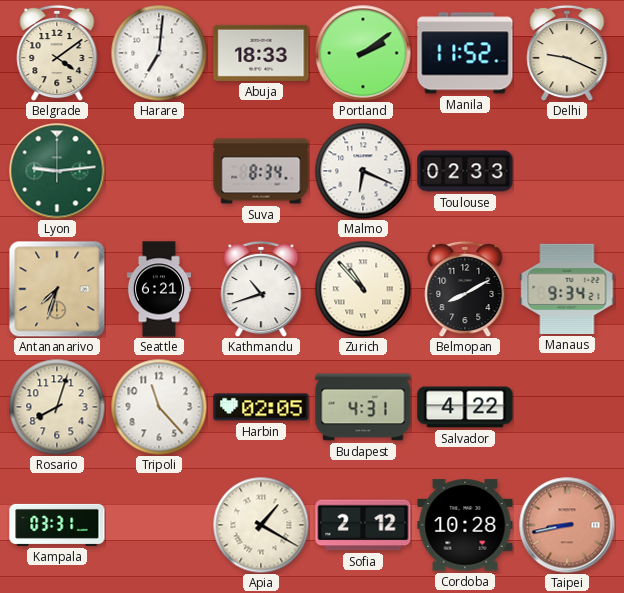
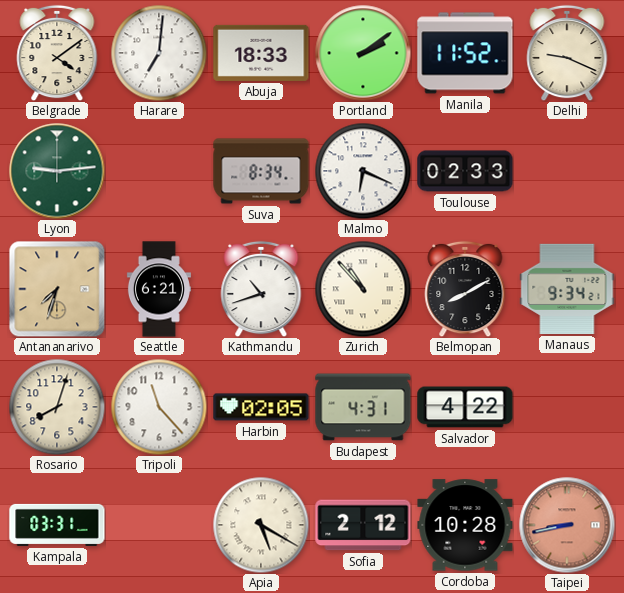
Apia: 1:20 -> 5:20
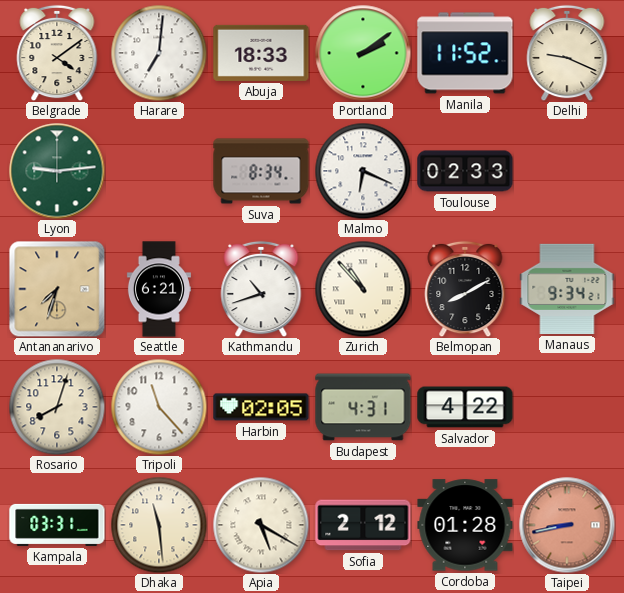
Dhaka: none -> 11:29
Cordoba: 10:28 -> 01:28
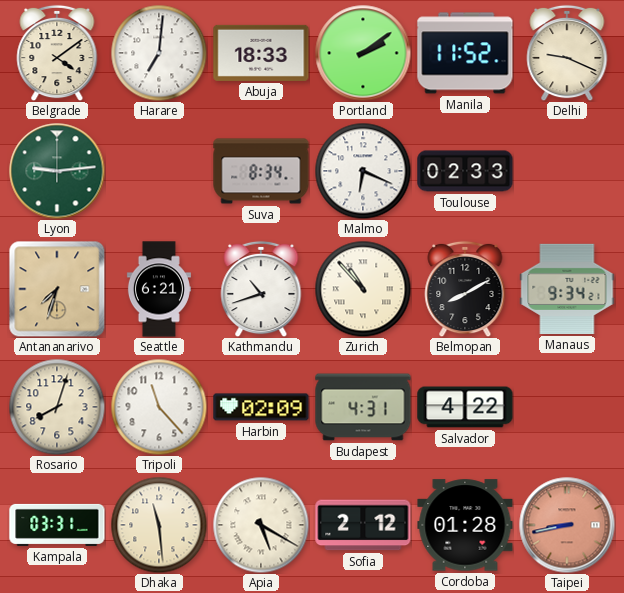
Harbin: 02:05 -> 02:09
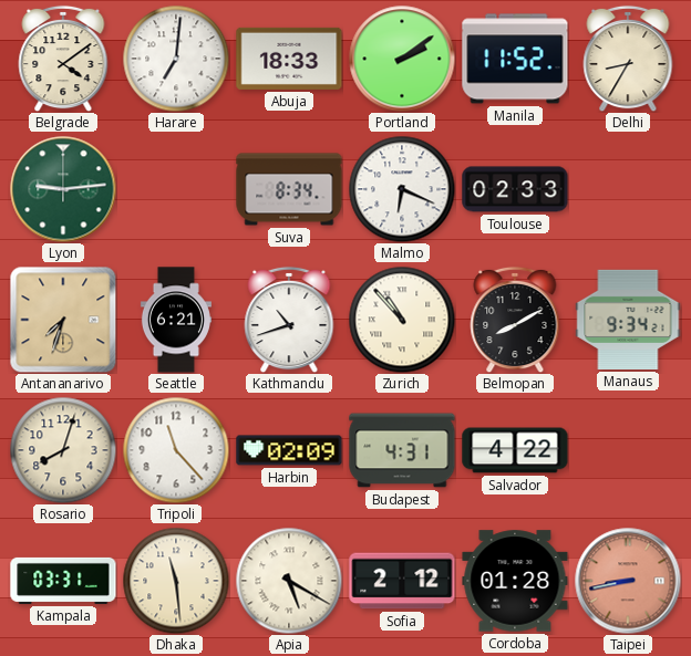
Delhi: 9:19 -> 8:35
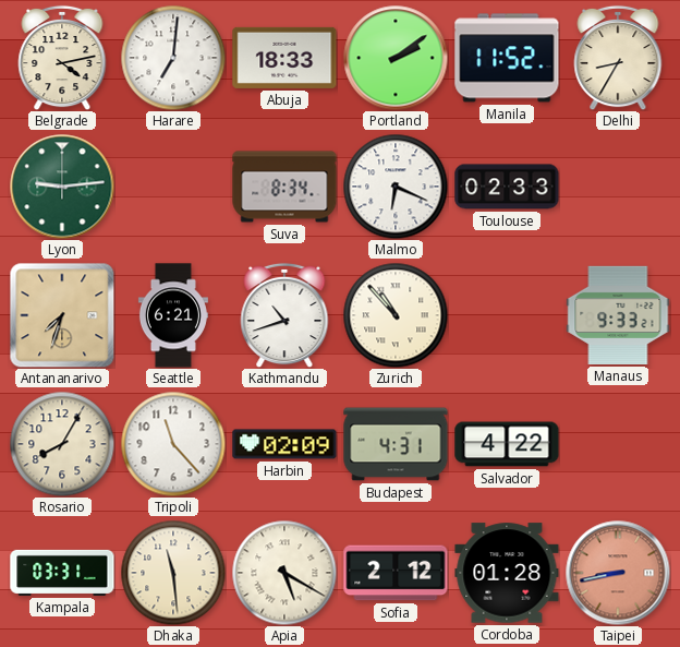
Belgrade: 4:09 -> 4:13
Belmopan: 8:10 -> none
Manaus: 9:34 -> 9:33
Rosario: 8:03 -> 8:05
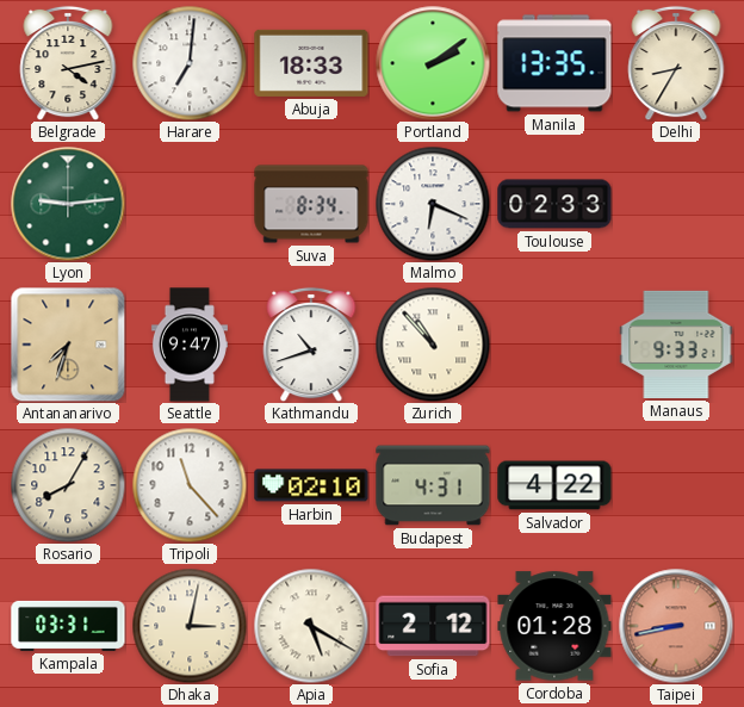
Manila: 11:52 -> 13:35
Seattle: 6:21 -> 9:47
Harbin: 02:09 -> 02:10
Dhaka: 11:29 -> 3:02
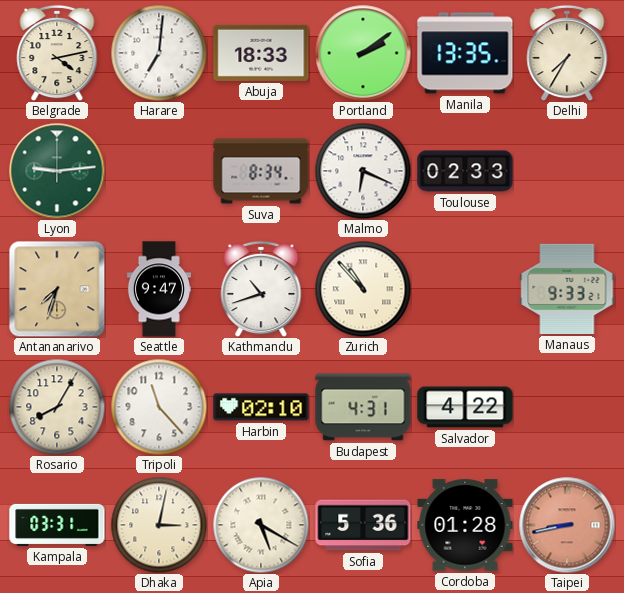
Delhi: 8:35 -> 7:35
Sofia: 2:12 -> 5:36
